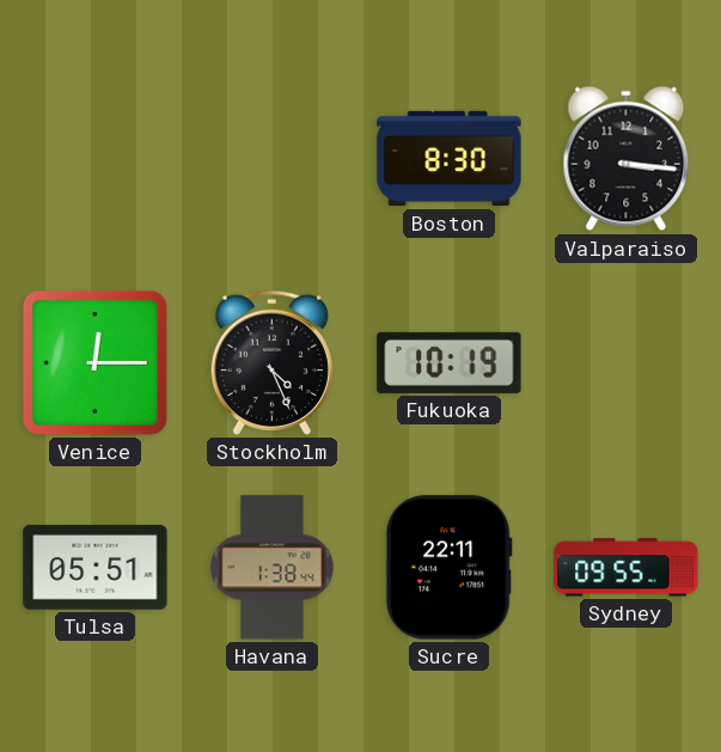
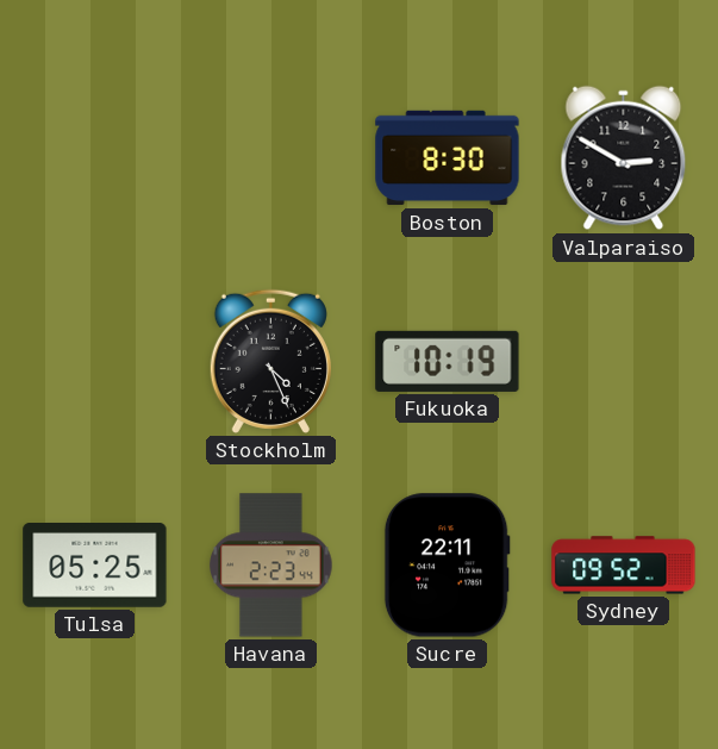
Valparaiso: 3:16 -> 2:50
Venice: 12:15 -> none
Tulsa: 05:51 -> 05:25
Havana: 1:38 -> 2:23
Sydney: 09:55 -> 09:52
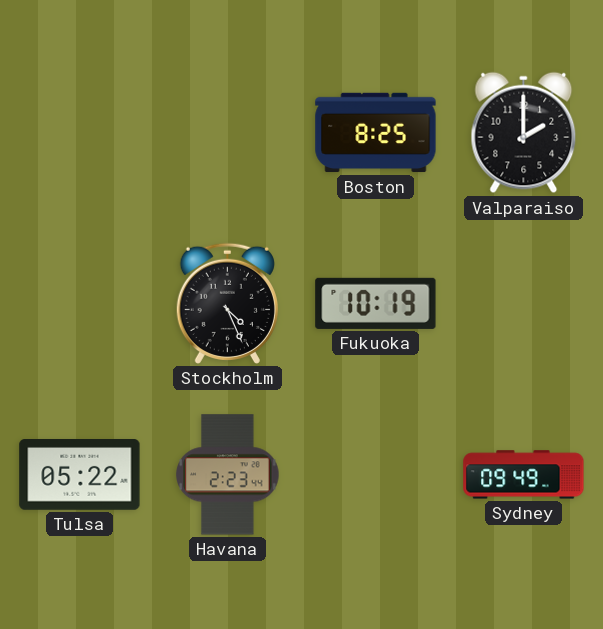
Boston: 8:30 -> 8:25
Valparaiso: 2:50 -> 2:00
Tulsa: 05:25 -> 05:22
Sucre: 22:11 -> none
Sydney: 09:52 -> 09:49
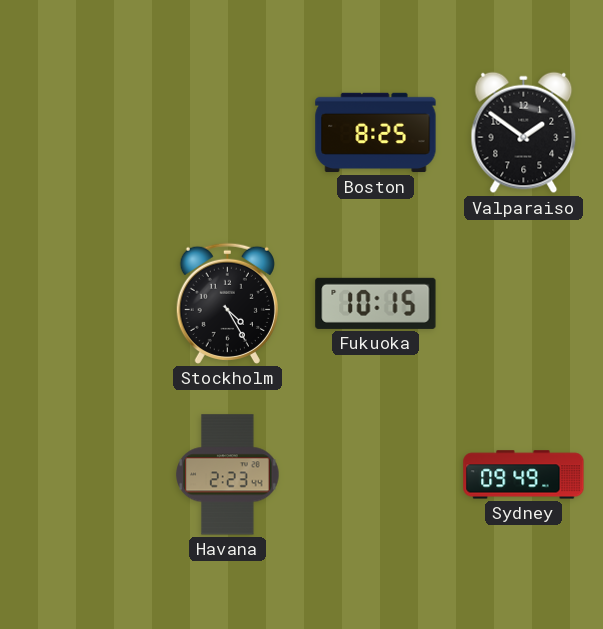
Valparaiso: 2:00 -> 1:51
Stockholm: 4:26 -> 4:25
Fukuoka: 10:19 -> 10:15
Tulsa: 05:22 -> none
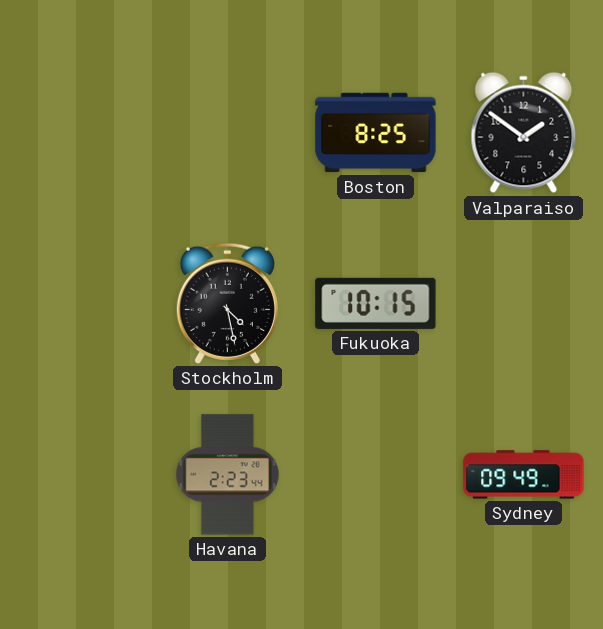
Stockholm: 4:25 -> 4:28
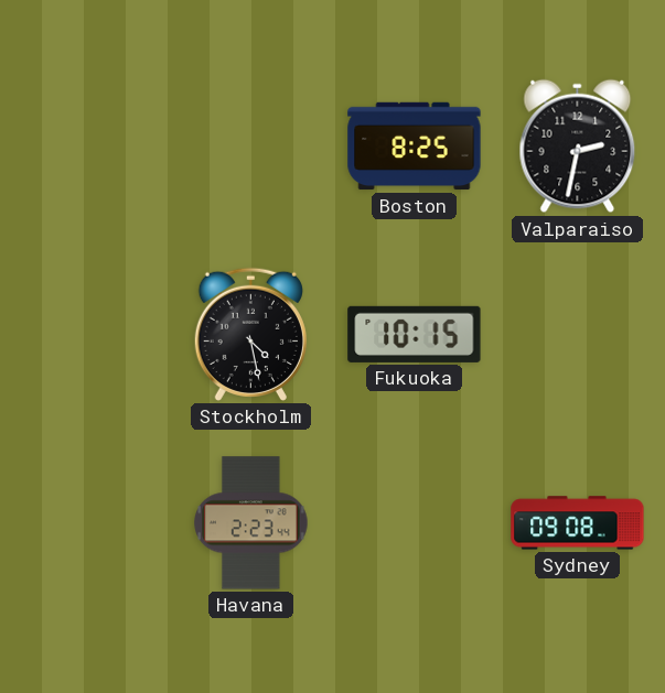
Valparaiso: 1:51 -> 2:32
Sydney: 09:49 -> 09:08
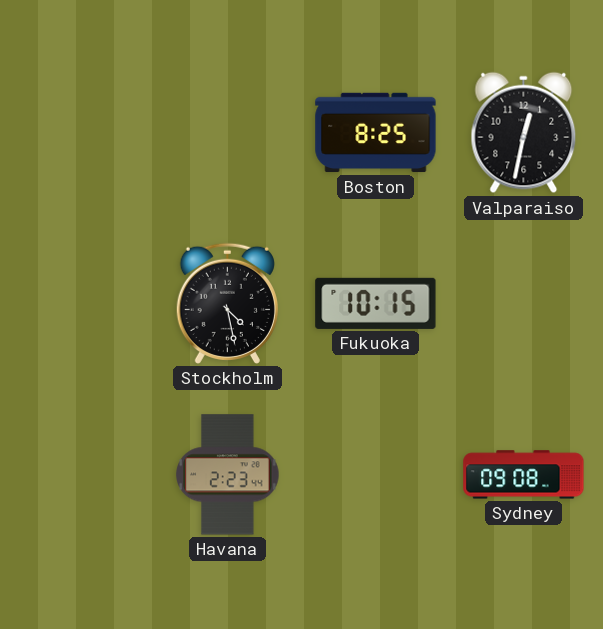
Valparaiso: 2:32 -> 12:32
